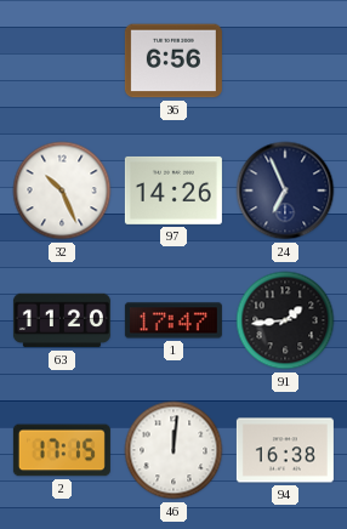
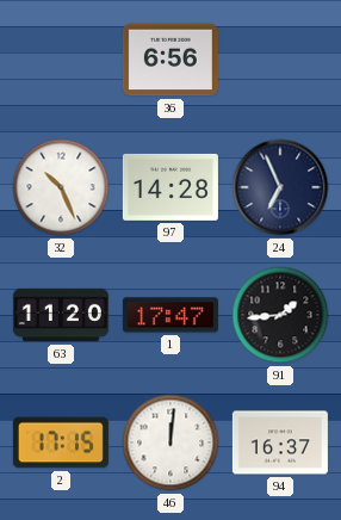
97: 14:26 -> 14:28
94: 16:38 -> 16:37
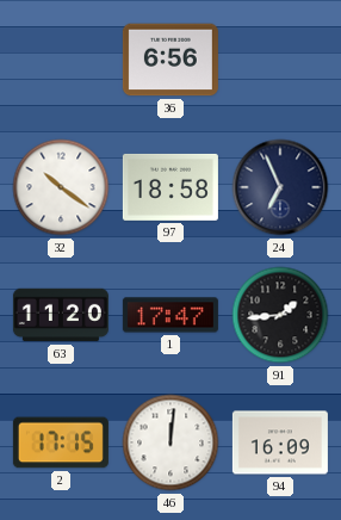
32: 10:26 -> 10:21
97: 14:28 -> 18:58
94: 16:37 -> 16:09
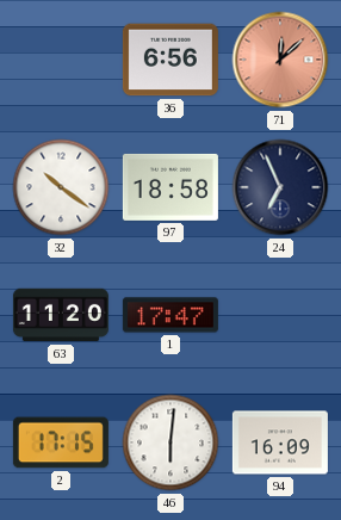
71: none -> 12:08
91: 1:44 -> none
46: 12:01 -> 6:01
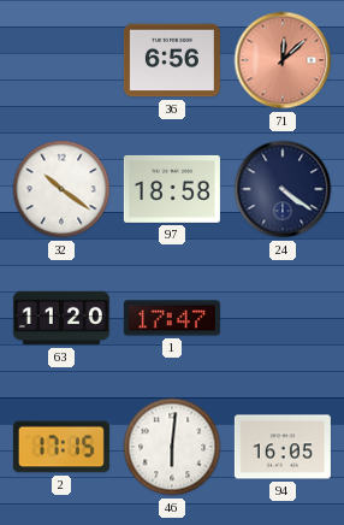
24: 6:56 -> 4:21
94: 16:09 -> 16:05
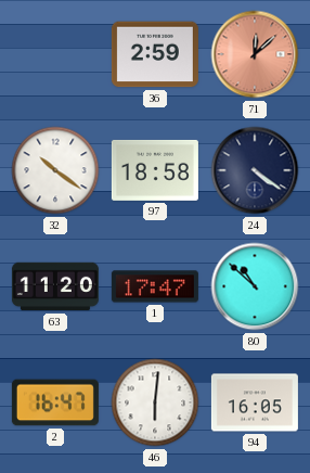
36: 6:56 -> 2:59
80: none -> 10:52
2: 17:15 -> 16:47
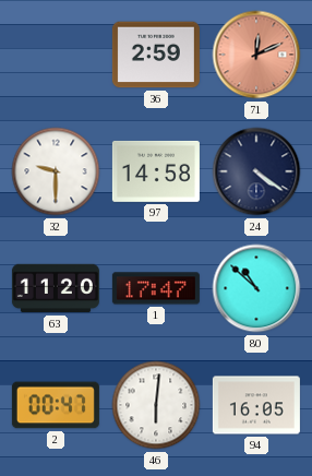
71: 12:08 -> 12:11
32: 10:21 -> 9:30
97: 18:58 -> 14:58
2: 16:47 -> 00:47
